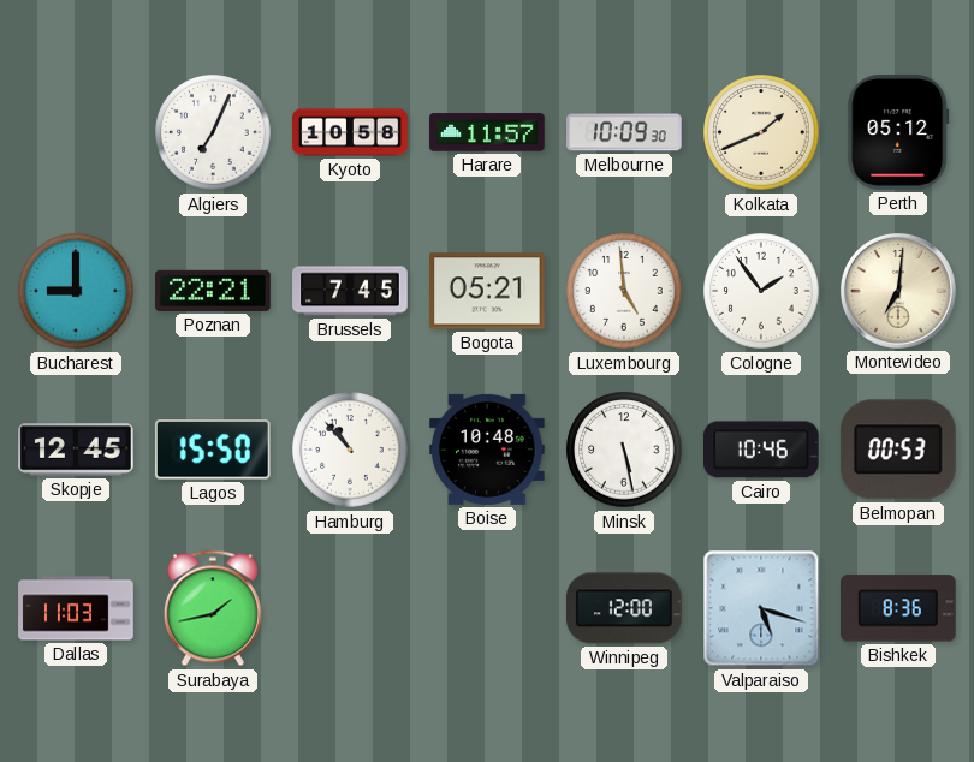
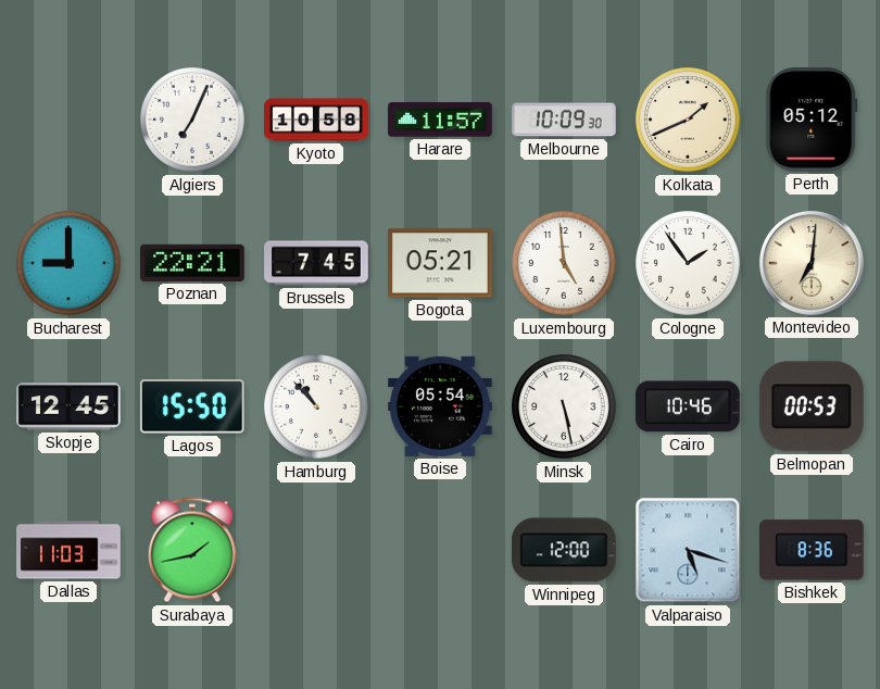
Boise: 10:48 -> 05:54
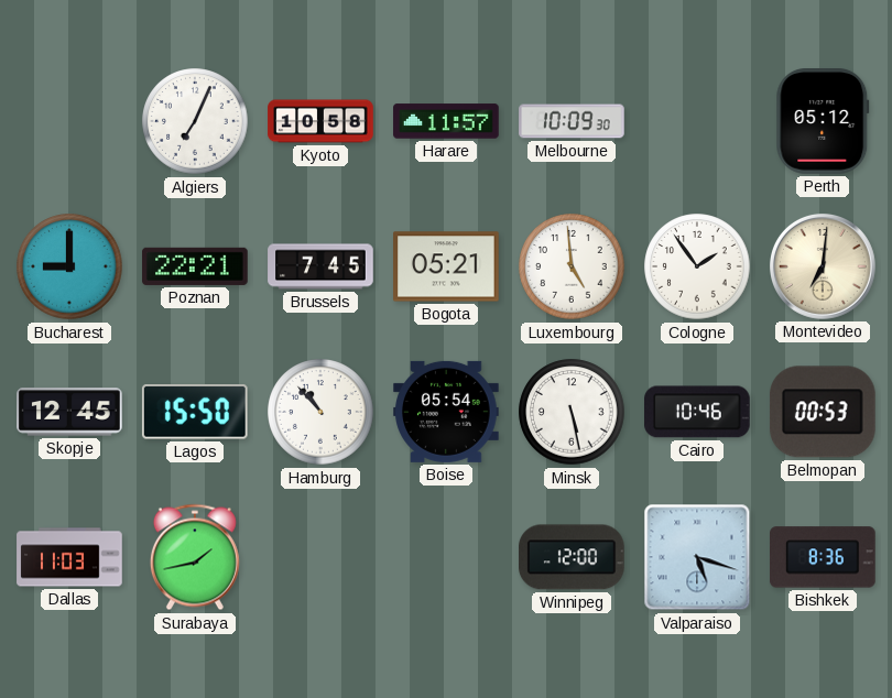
Kolkata: 1:41 -> none
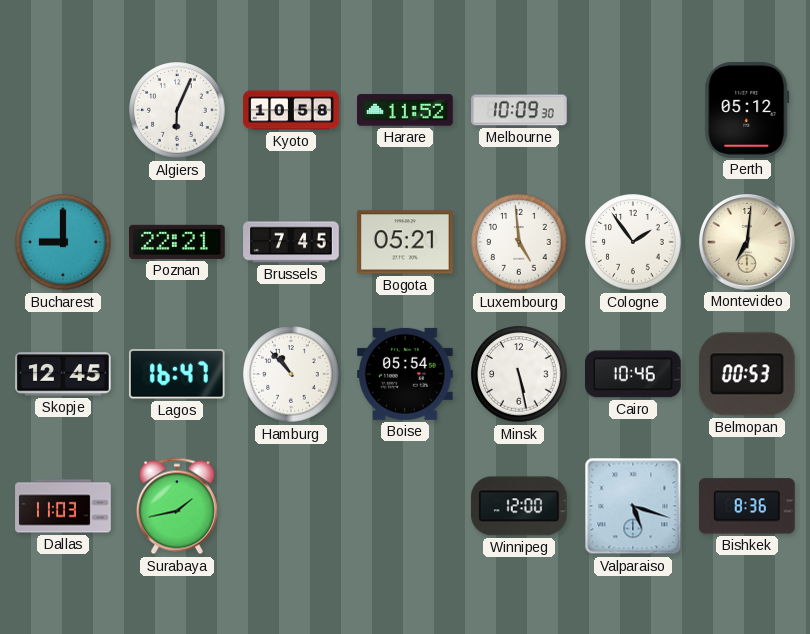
Algiers: 7:04 -> 6:04
Harare: 11:57 -> 11:52
Lagos: 15:50 -> 16:47
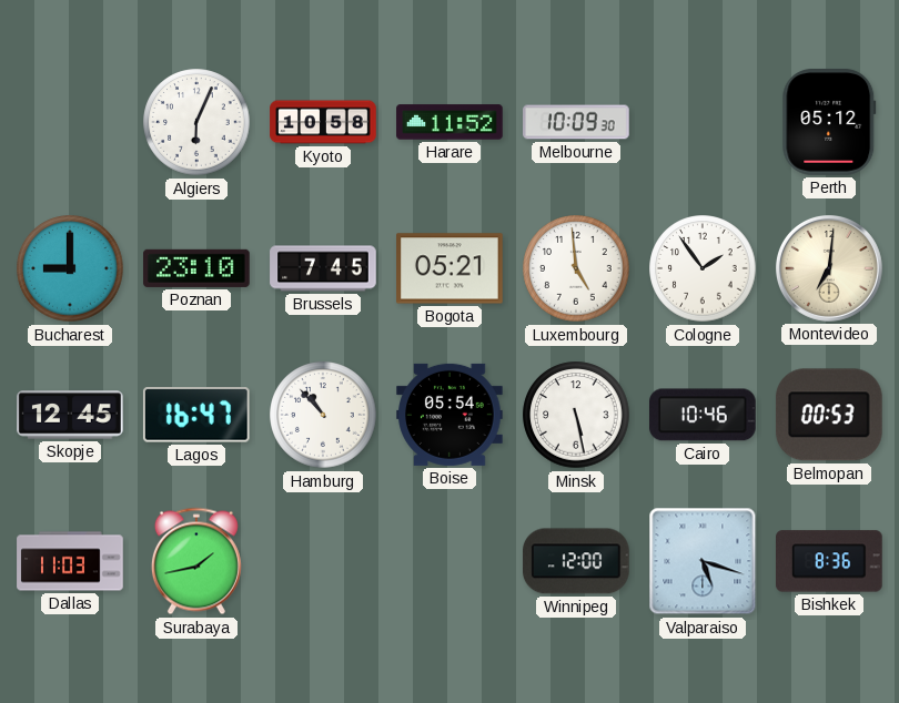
Poznan: 22:21 -> 23:10
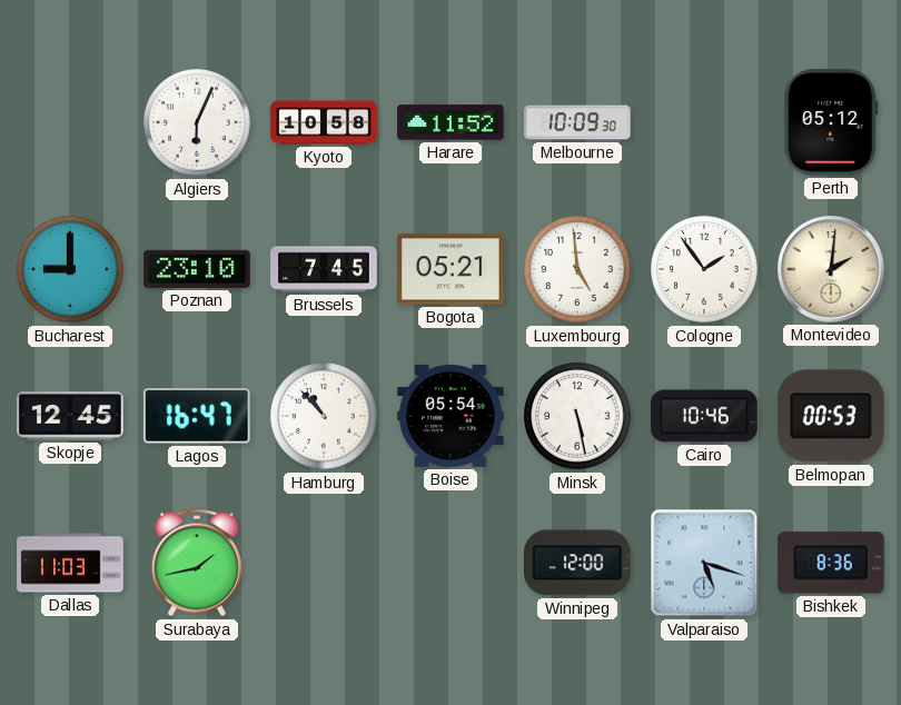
Montevideo: 7:01 -> 2:01
